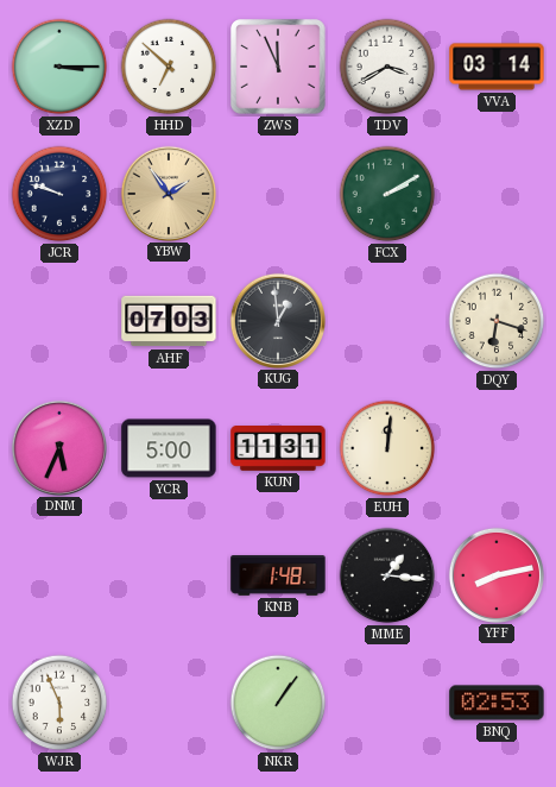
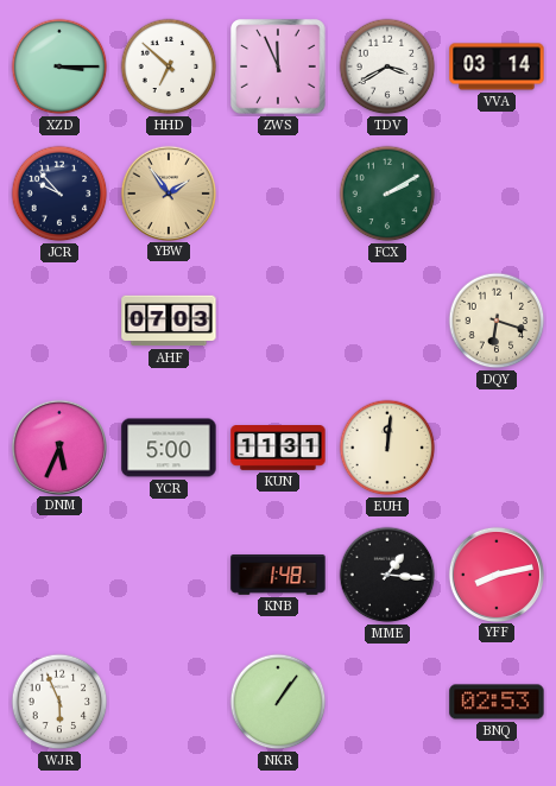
JCR: 9:48 -> 9:53
KUG: 12:59 -> none
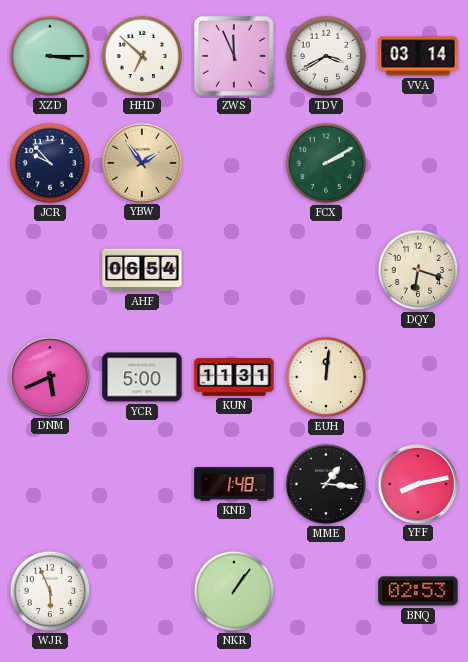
AHF: 07:03 -> 06:54
DNM: 5:34 -> 5:41
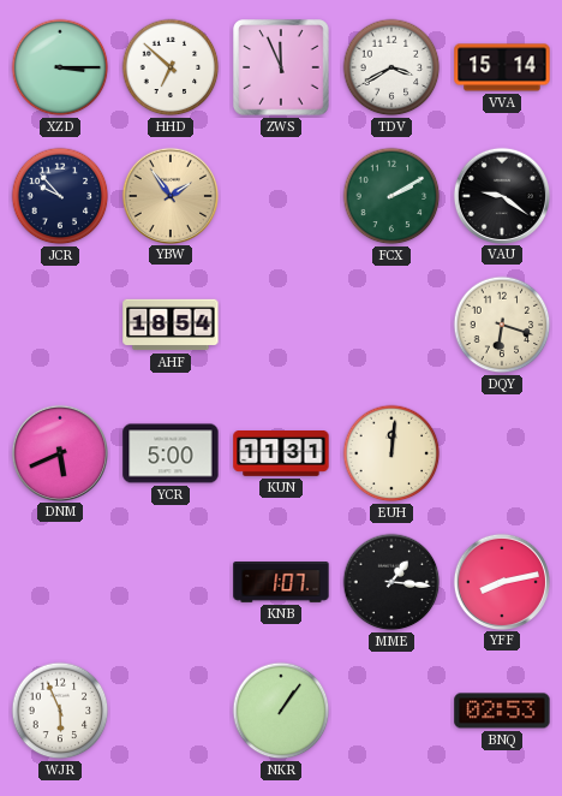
VVA: 03:14 -> 15:14
VAU: none -> 9:21
AHF: 06:54 -> 18:54
KNB: 1:48 -> 1:07
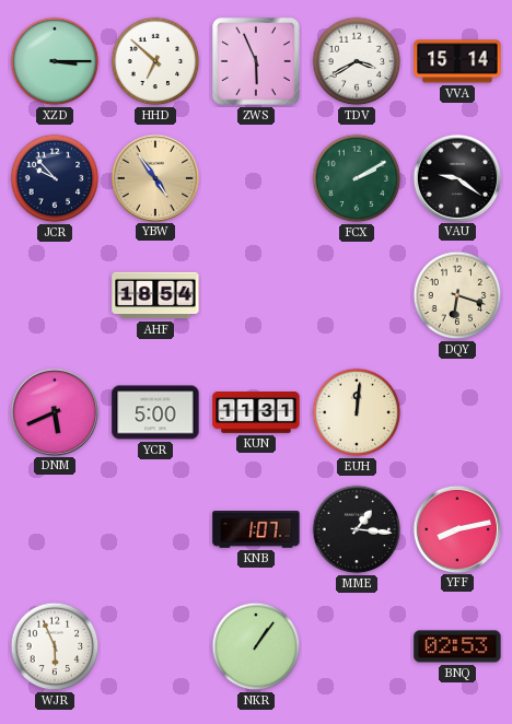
ZWS: 11:56 -> 5:56
YBW: 1:54 -> 4:54
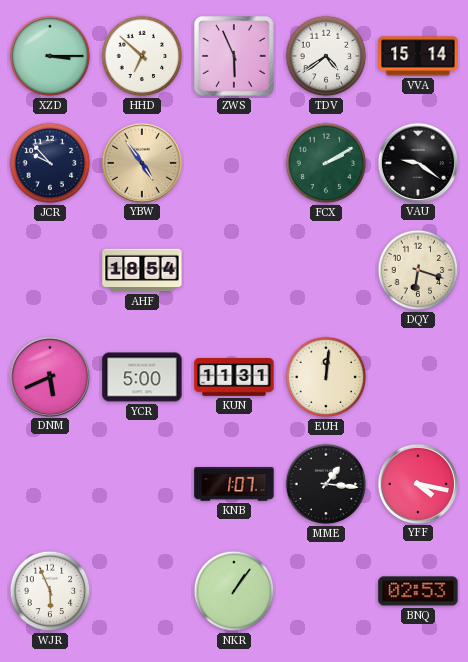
TDV: 3:40 -> 4:39
YFF: 8:13 -> 4:17
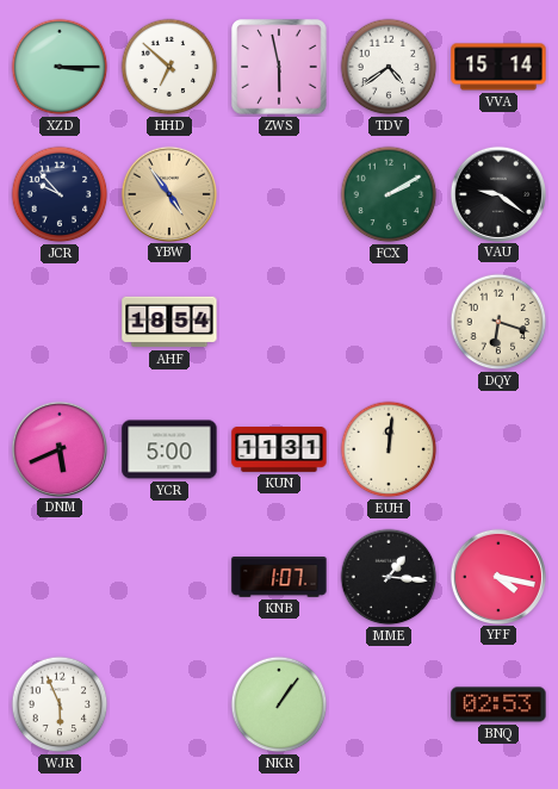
ZWS: 5:56 -> 5:58
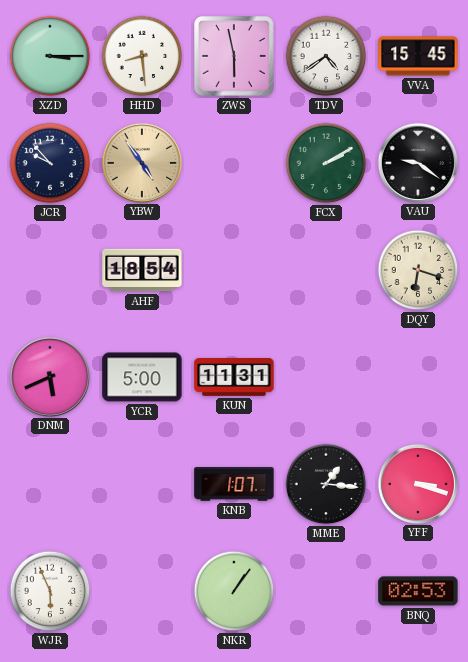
HHD: 6:52 -> 8:29
VVA: 15:14 -> 15:45
EUH: 12:01 -> none
YFF: 4:17 -> 3:18
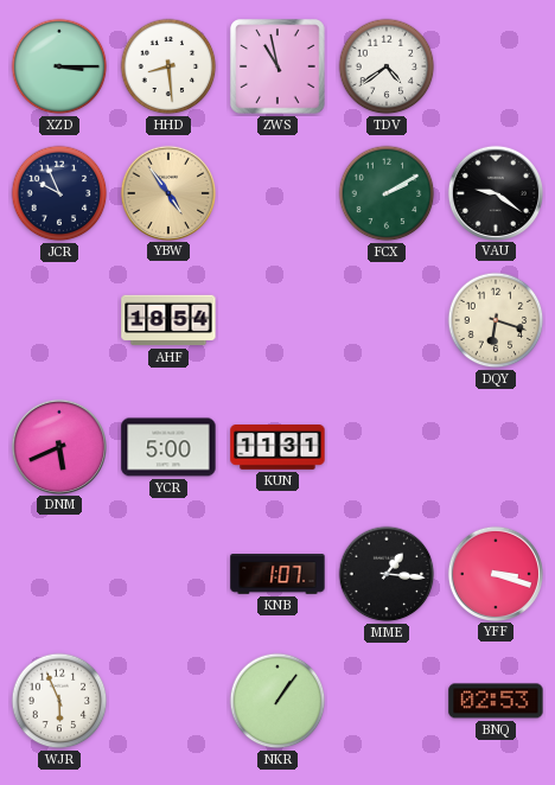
ZWS: 5:58 -> 10:58
VVA: 15:45 -> none
JCR: 9:53 -> 9:56
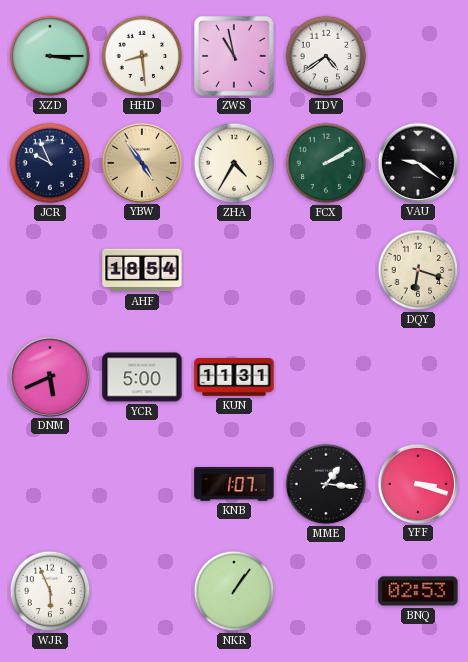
ZHA: none -> 4:35
